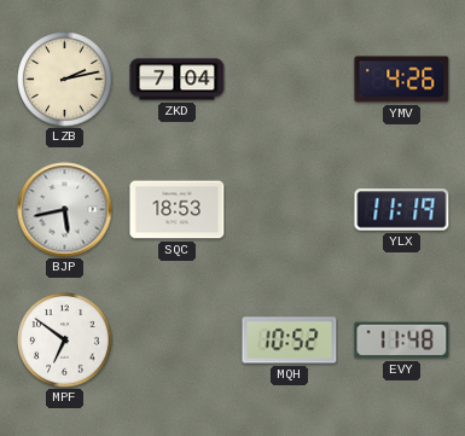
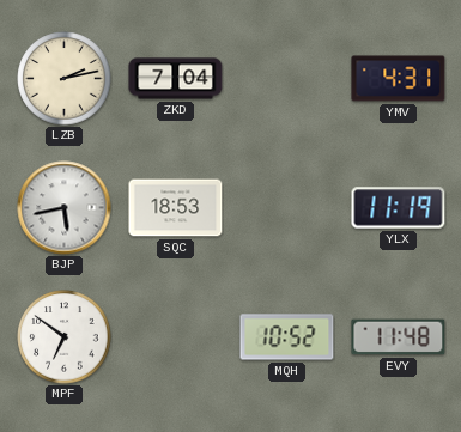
YMV: 4:26 -> 4:31
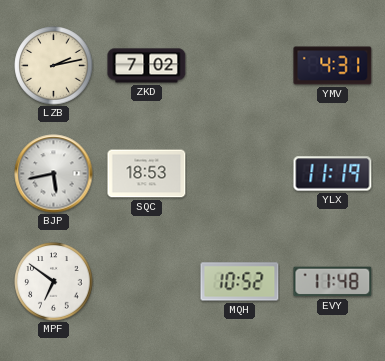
ZKD: 7:04 -> 7:02
